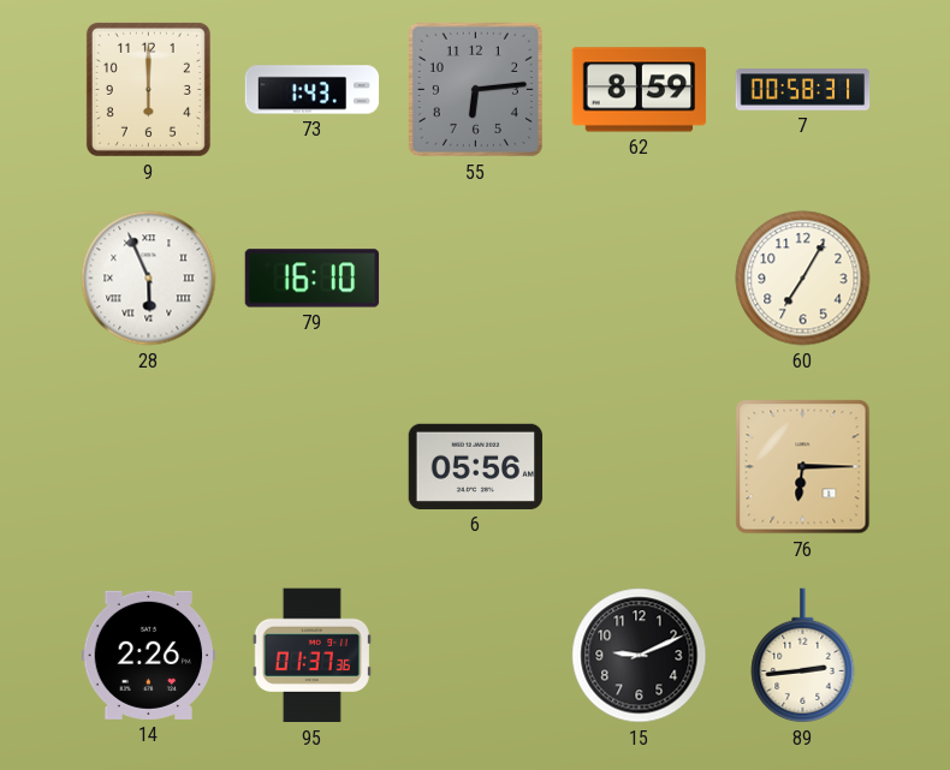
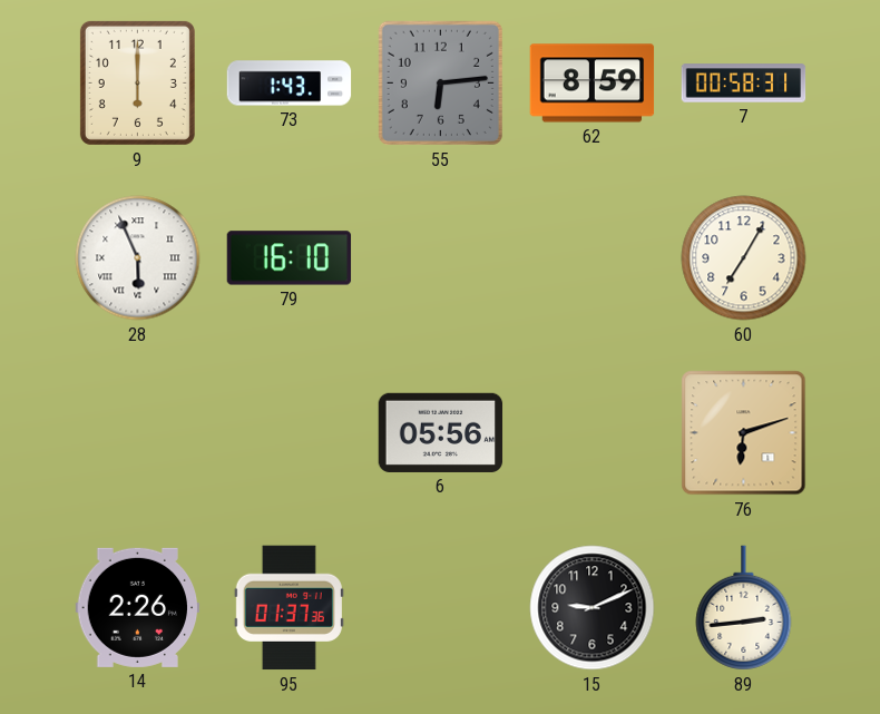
76: 6:15 -> 6:12
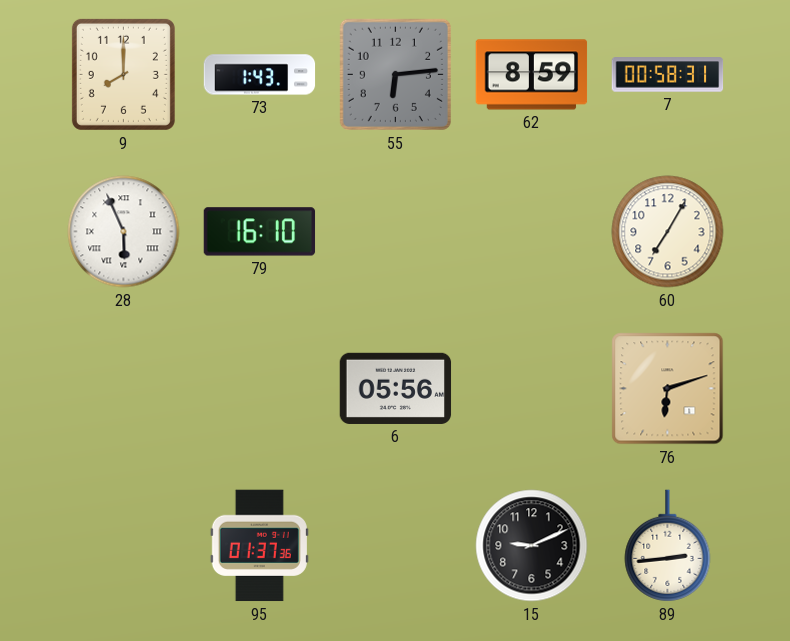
9: 6:00 -> 8:00
14: 2:26 -> none
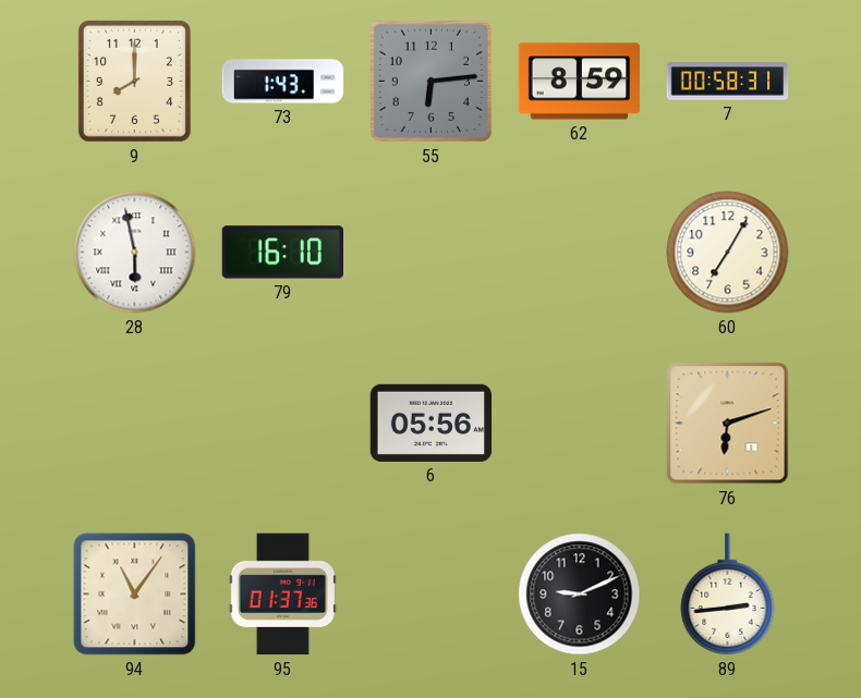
28: 5:56 -> 5:58
94: none -> 11:06
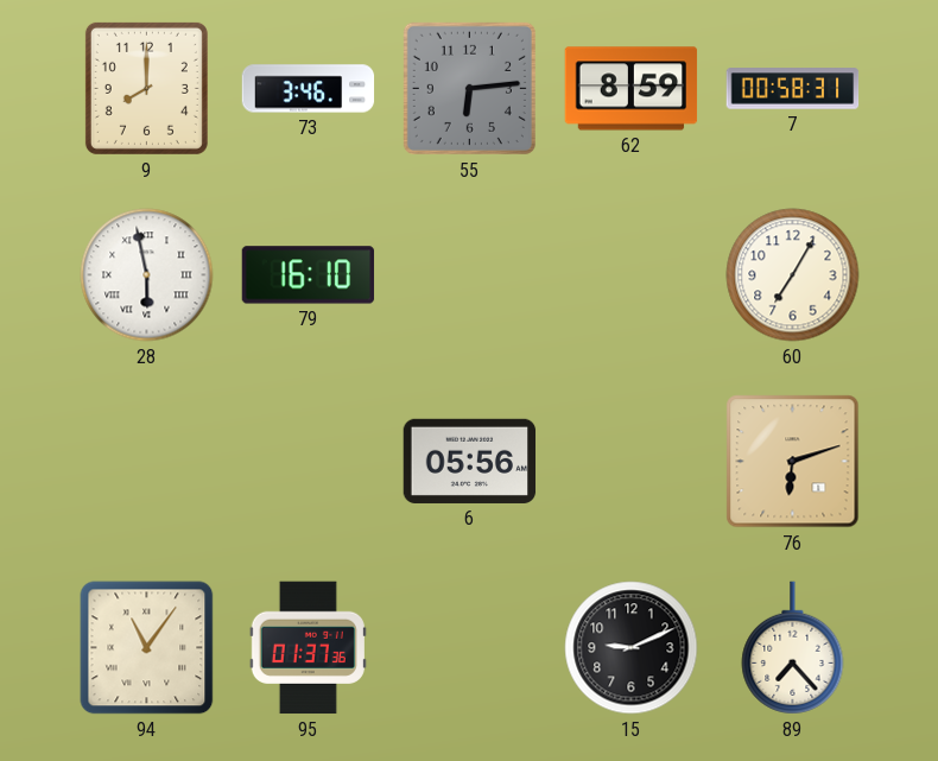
73: 1:43 -> 3:46
89: 2:44 -> 7:23
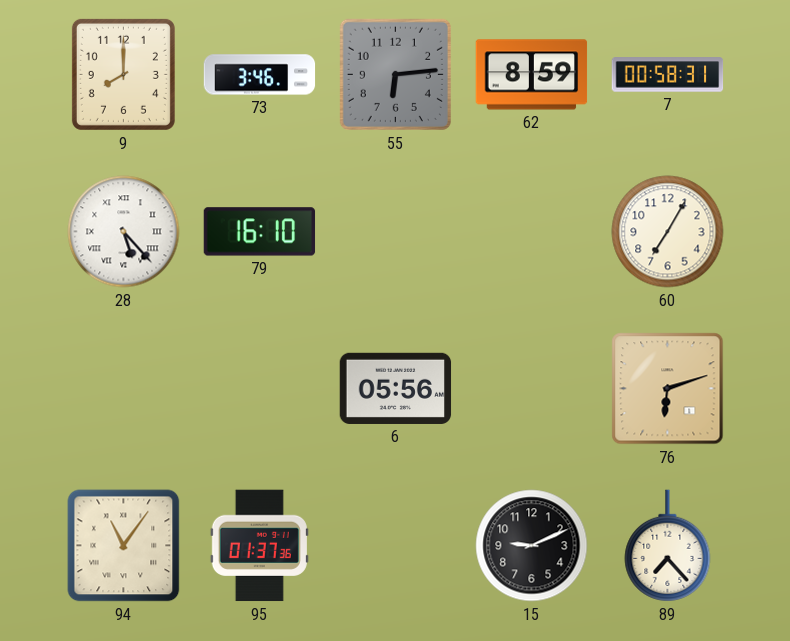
28: 5:58 -> 5:23
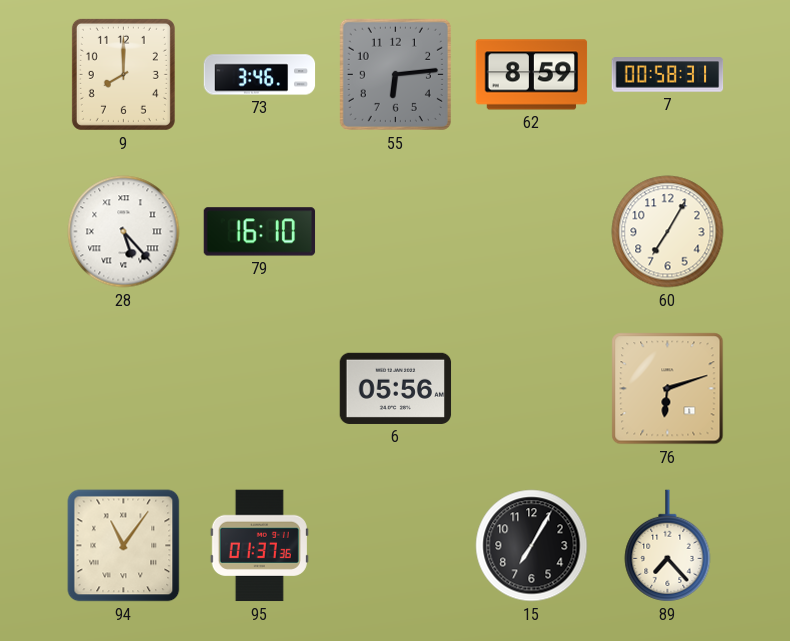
15: 9:11 -> 7:05
